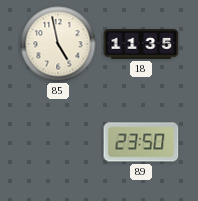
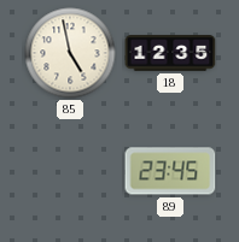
18: 11:35 -> 12:35
89: 23:50 -> 23:45
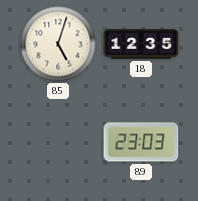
85: 4:58 -> 5:03
89: 23:45 -> 23:03
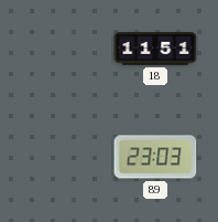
85: 5:03 -> none
18: 12:35 -> 11:51
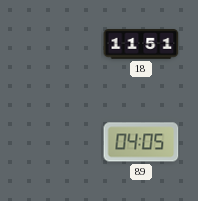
89: 23:03 -> 04:05
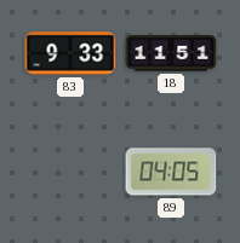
83: none -> 9:33
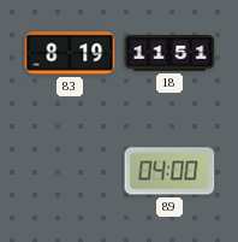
83: 9:33 -> 8:19
89: 04:05 -> 04:00
